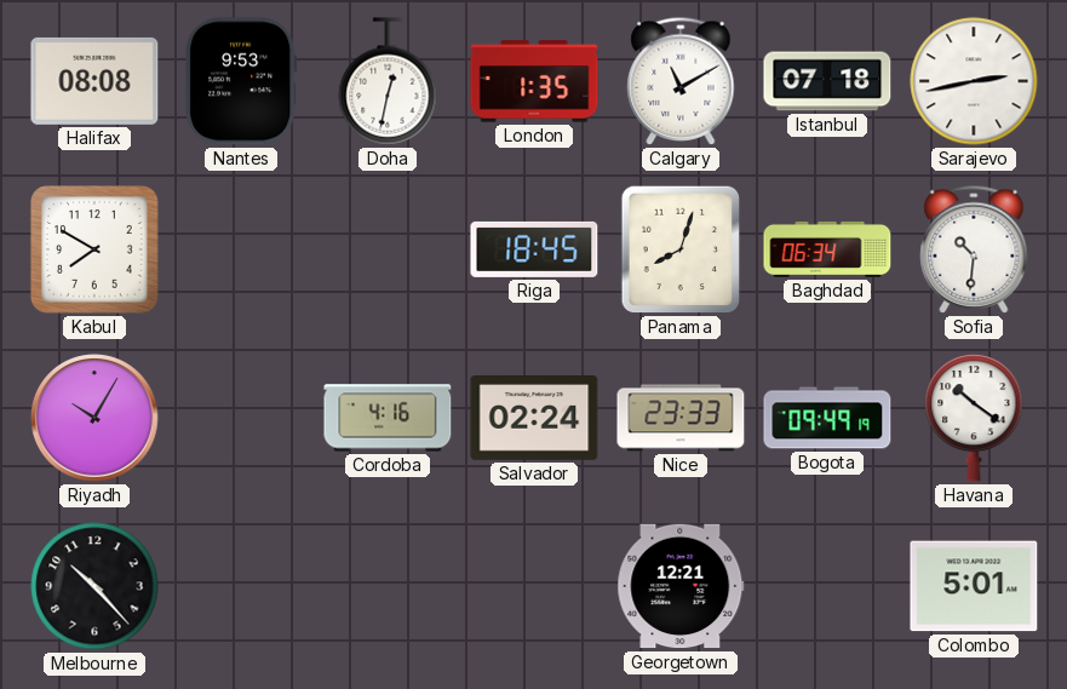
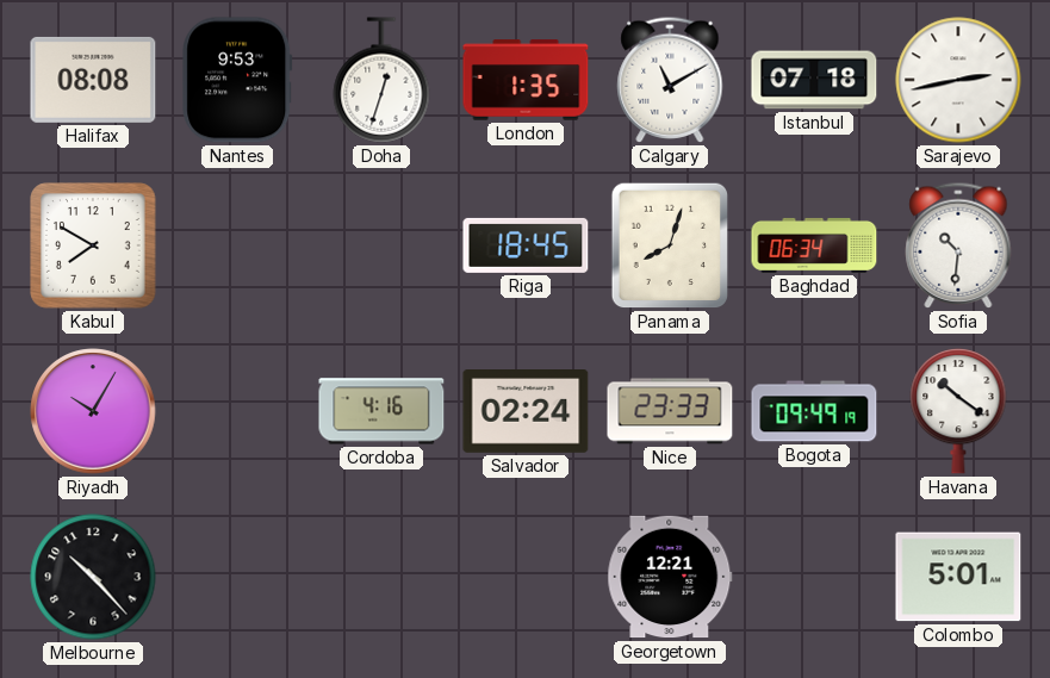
Doha: 12:32 -> 12:33
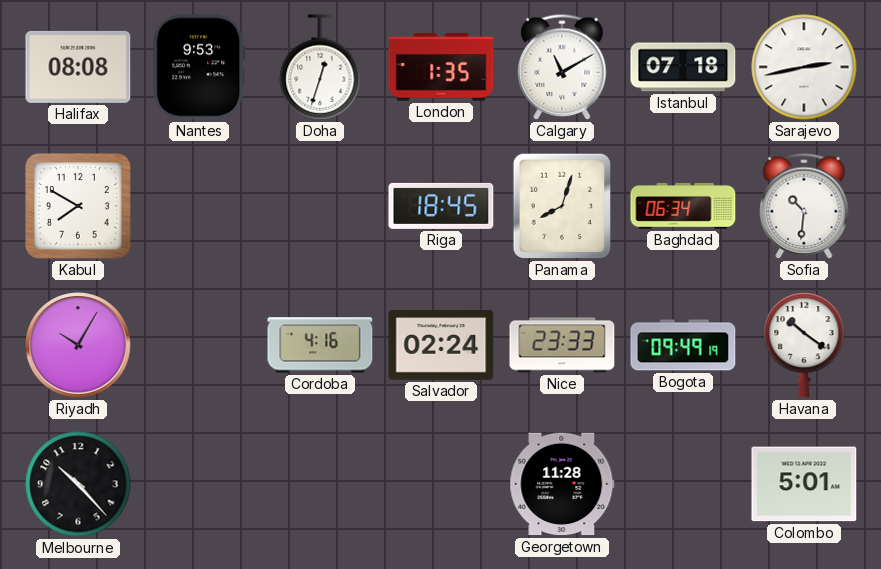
Georgetown: 12:21 -> 11:28
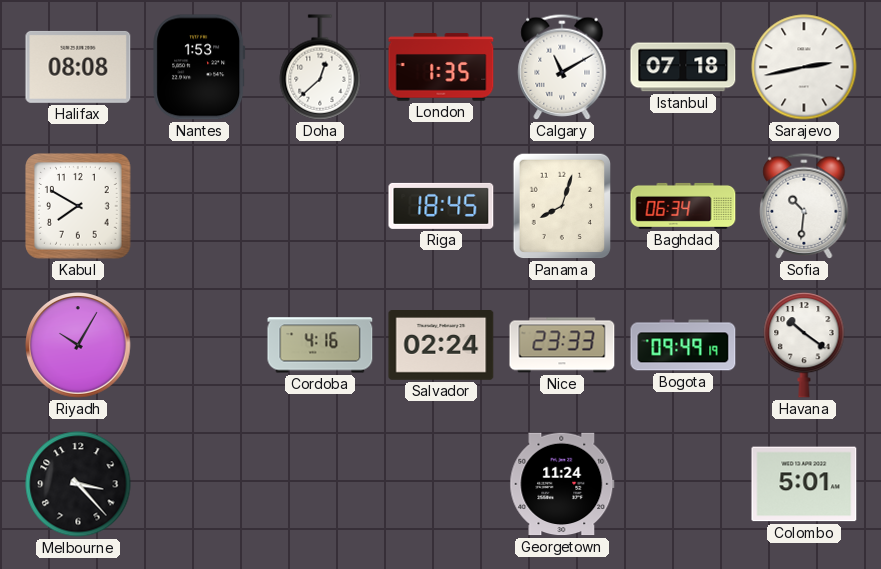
Nantes: 9:53 -> 1:53
Doha: 12:33 -> 12:38
Melbourne: 10:23 -> 3:23
Georgetown: 11:28 -> 11:24
